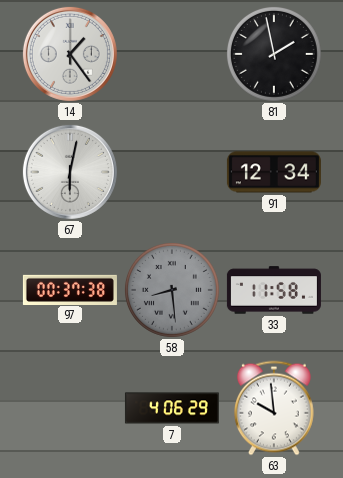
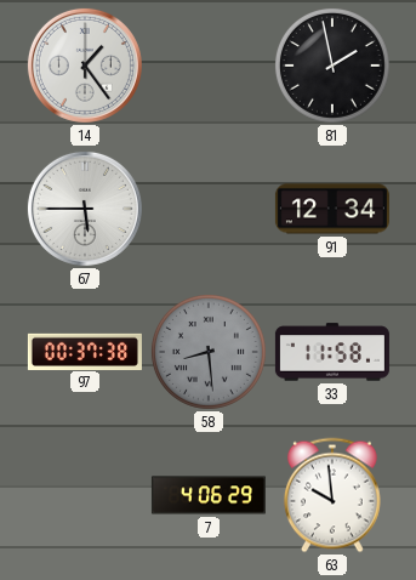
67: 6:02 -> 5:45
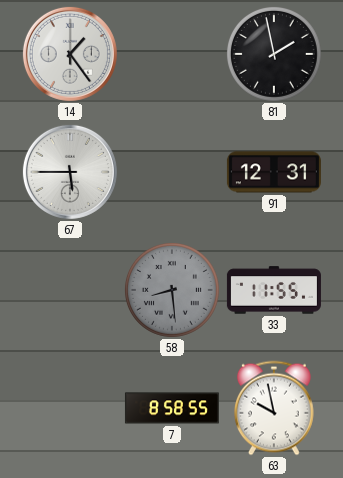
91: 12:34 -> 12:31
97: 00:37 -> none
33: 11:58 -> 11:55
7: 4:06 -> 8:58
63: 9:59 -> 9:58
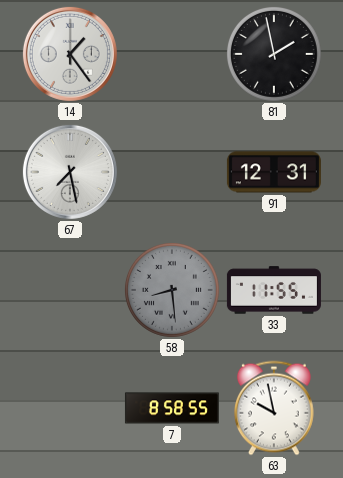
67: 5:45 -> 7:28
